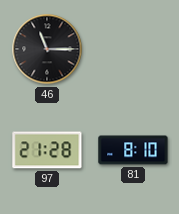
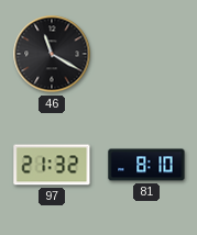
46: 11:15 -> 11:20
97: 21:28 -> 21:32
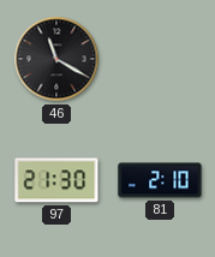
97: 21:32 -> 21:30
81: 8:10 -> 2:10
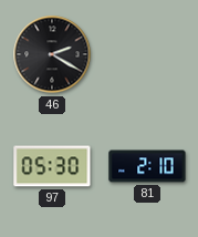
46: 11:20 -> 2:20
97: 21:30 -> 05:30
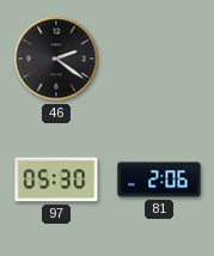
46: 2:20 -> 2:21
81: 2:10 -> 2:06
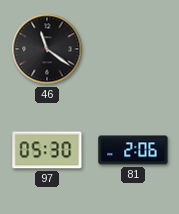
46: 2:21 -> 11:21
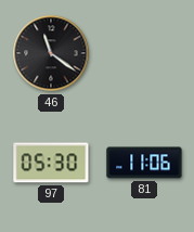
81: 2:06 -> 11:06
